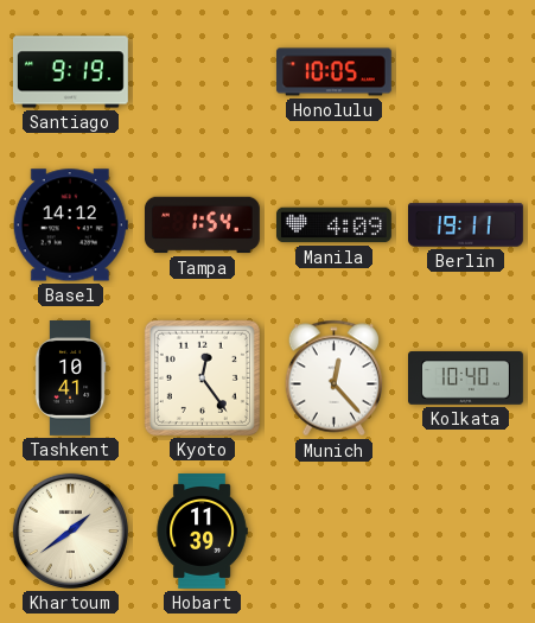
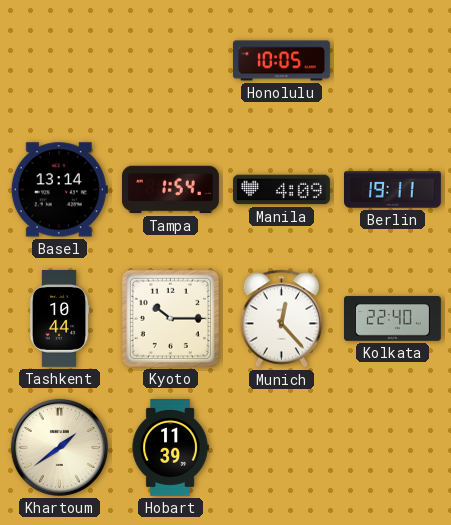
Santiago: 9:19 -> none
Basel: 14:12 -> 13:14
Tashkent: 10:41 -> 10:44
Kyoto: 12:24 -> 10:15
Kolkata: 10:40 -> 22:40
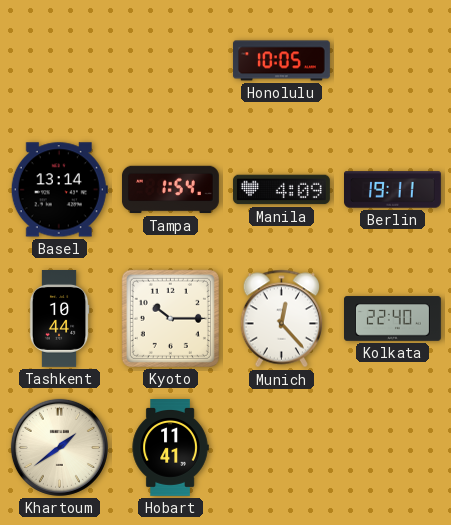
Hobart: 11:39 -> 11:41
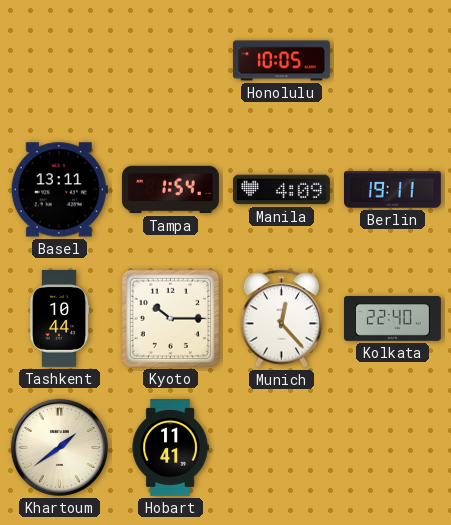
Basel: 13:14 -> 13:11
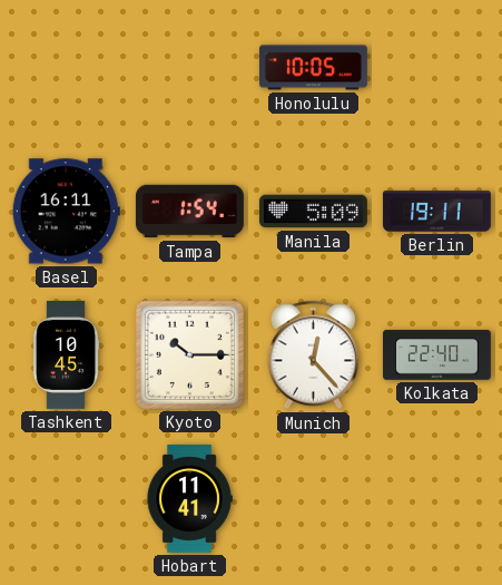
Basel: 13:11 -> 16:11
Manila: 4:09 -> 5:09
Tashkent: 10:44 -> 10:45
Khartoum: 1:39 -> none
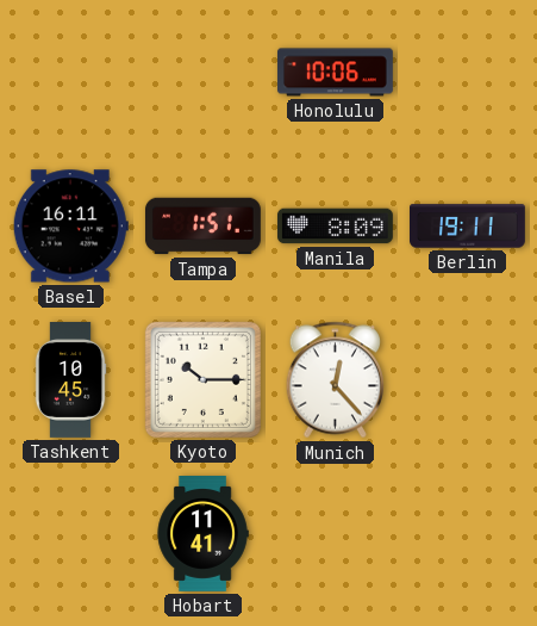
Honolulu: 10:05 -> 10:06
Tampa: 1:54 -> 1:51
Manila: 5:09 -> 8:09
Kolkata: 22:40 -> none
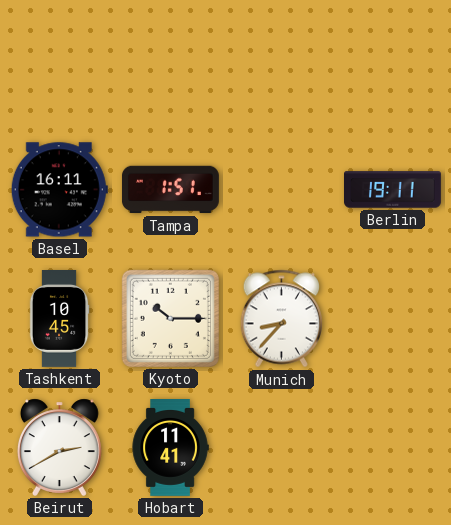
Honolulu: 10:06 -> none
Manila: 8:09 -> none
Munich: 12:23 -> 8:37
Beirut: none -> 2:40
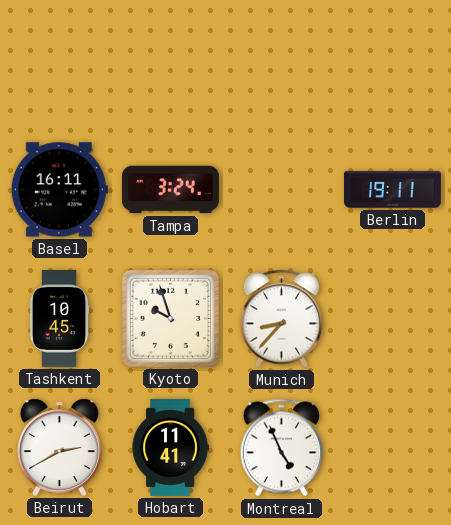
Tampa: 1:51 -> 3:24
Kyoto: 10:15 -> 9:57
Montreal: none -> 4:56
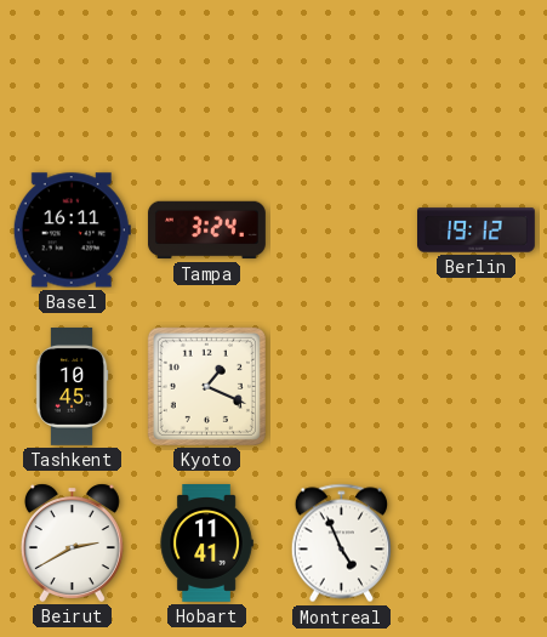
Berlin: 19:11 -> 19:12
Kyoto: 9:57 -> 1:19
Munich: 8:37 -> none
